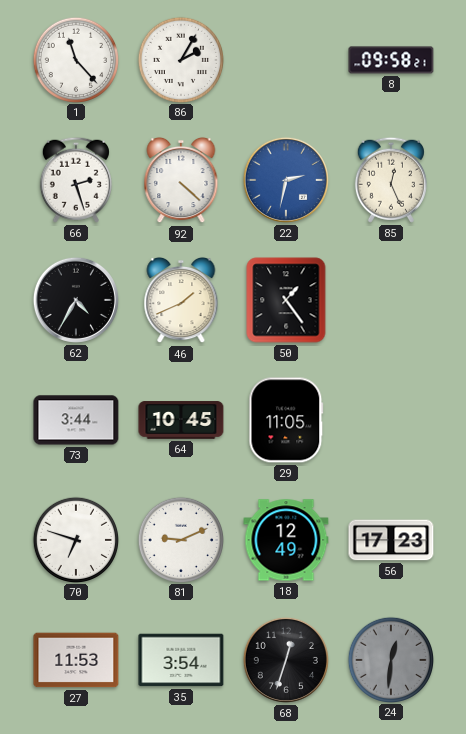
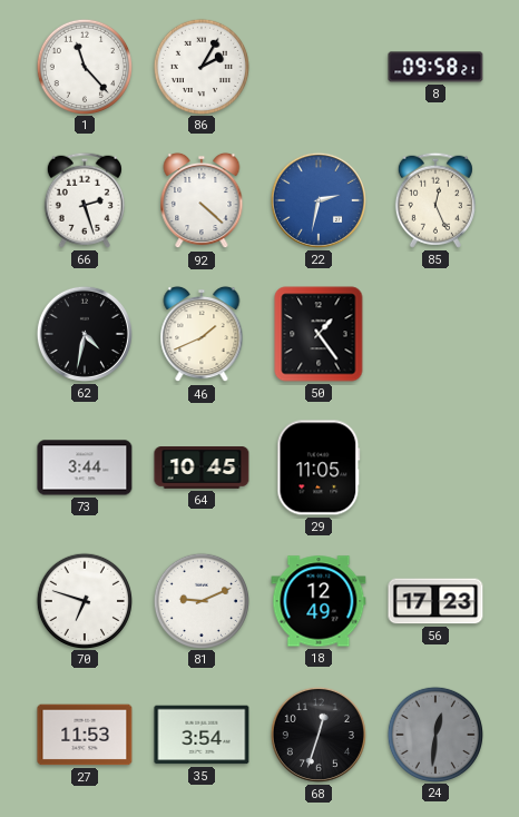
62: 4:35 -> 4:32
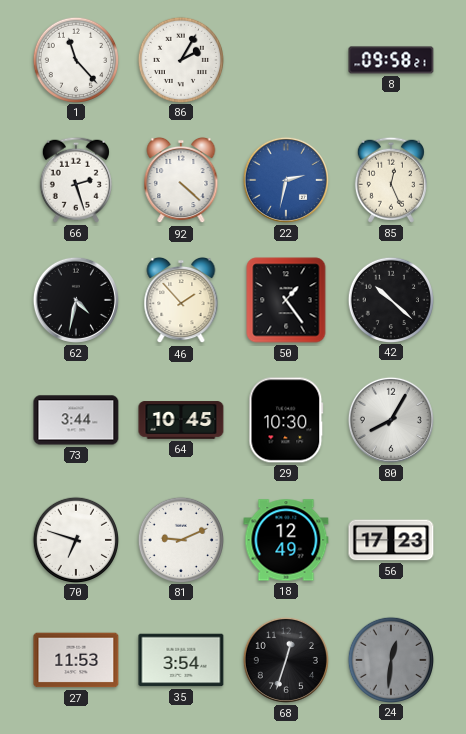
46: 1:41 -> 1:53
42: none -> 10:22
29: 11:05 -> 10:30
80: none -> 8:05
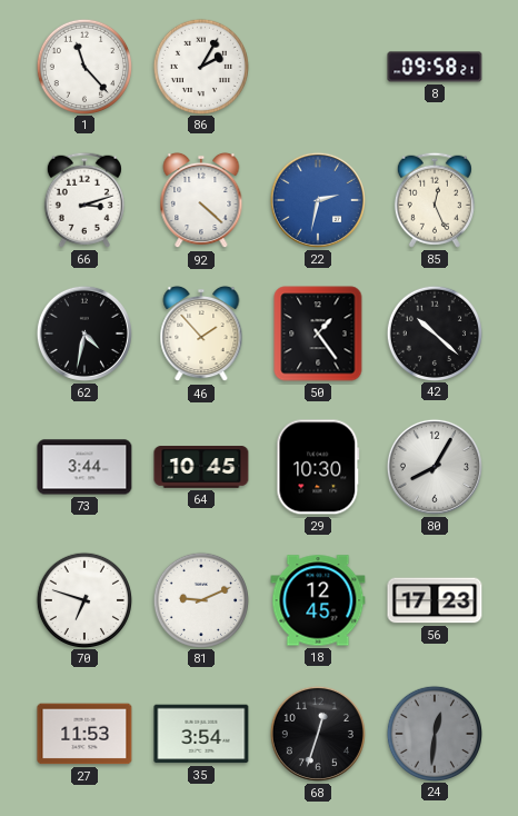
66: 2:27 -> 3:12
18: 12:49 -> 12:45
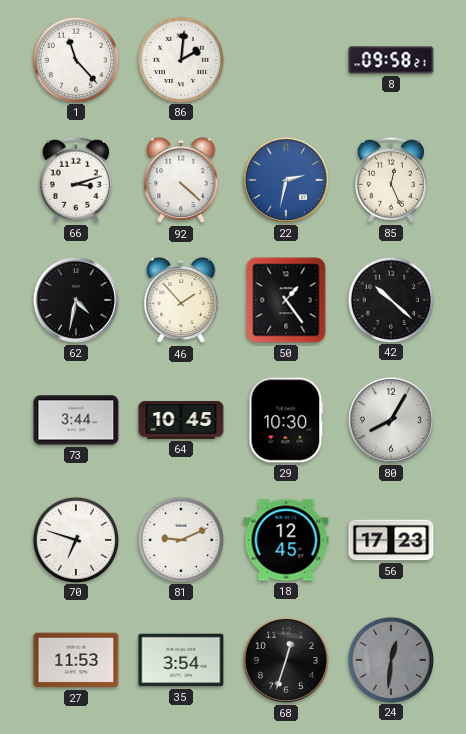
86: 2:05 -> 2:01
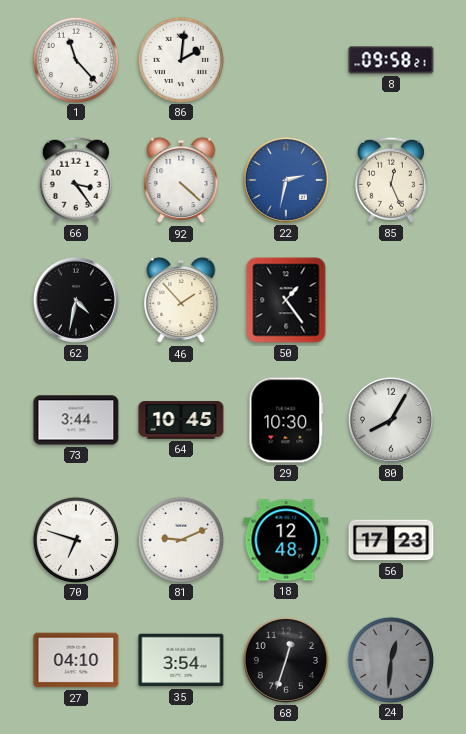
66: 3:12 -> 3:24
42: 10:22 -> none
18: 12:45 -> 12:48
27: 11:53 -> 04:10
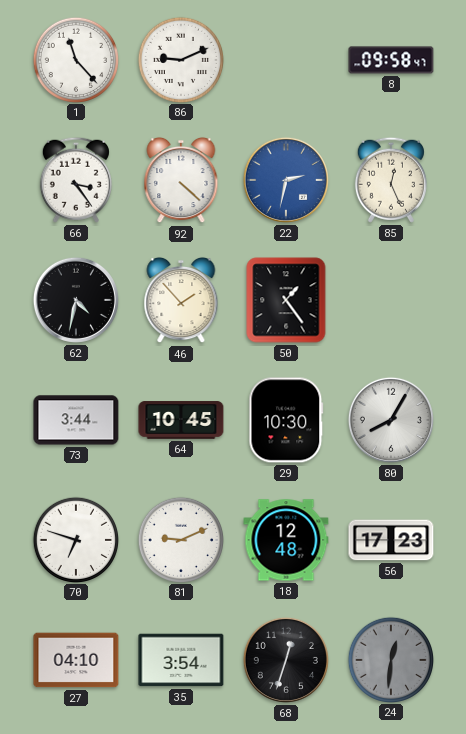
86: 2:01 -> 9:11
8: 09:58:21 -> 09:58:47
